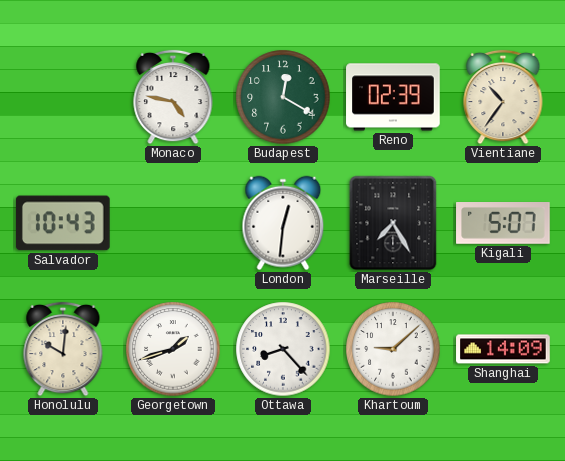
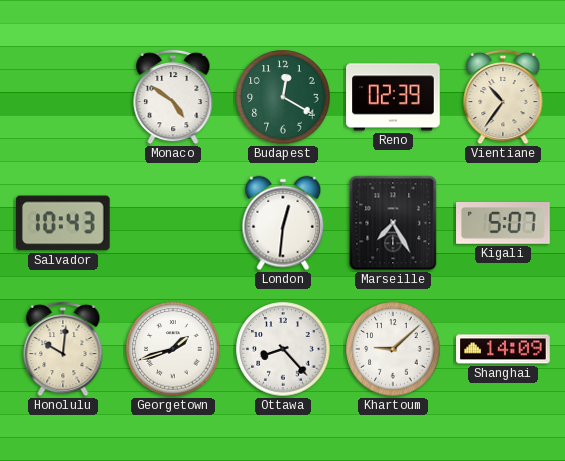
Monaco: 4:47 -> 4:51
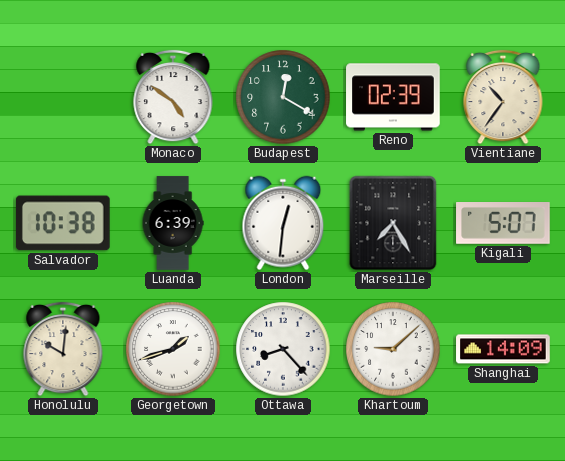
Salvador: 10:43 -> 10:38
Luanda: none -> 6:39
